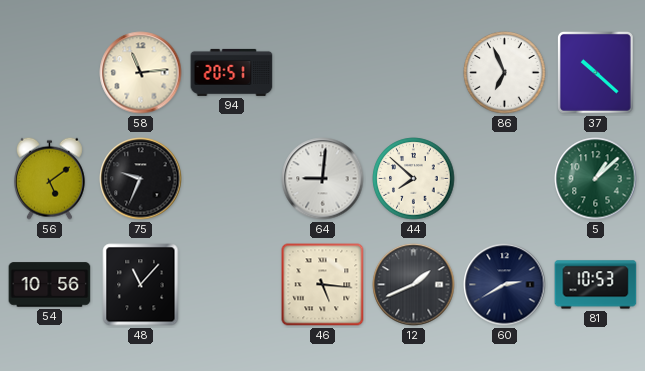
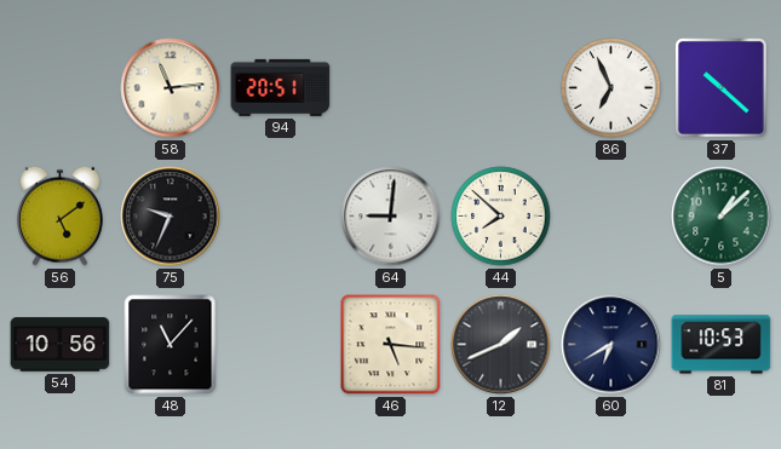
60: 2:40 -> 6:40
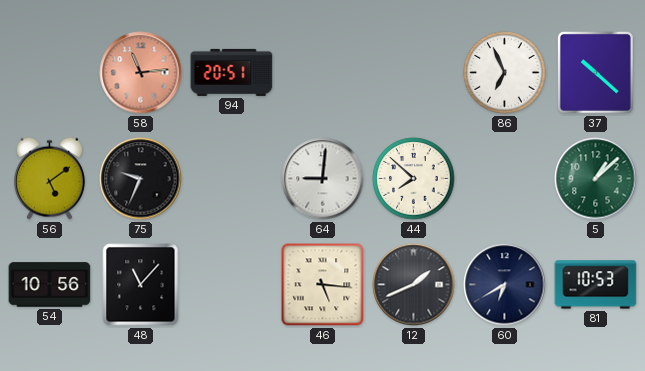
58 dial: cream -> salmon
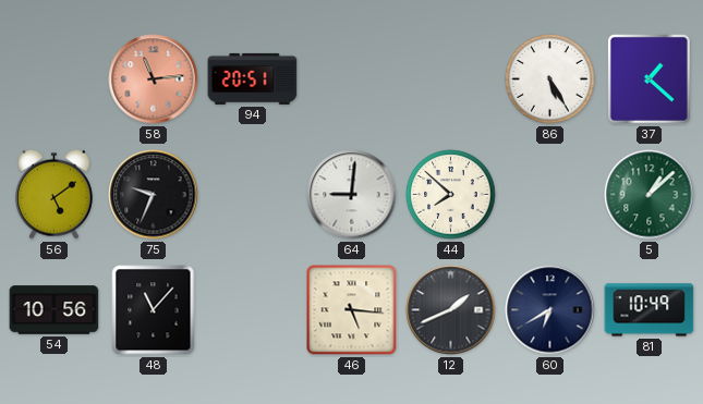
86: 6:56 -> 5:25
37: 10:22 -> 1:22
81: 10:53 -> 10:49
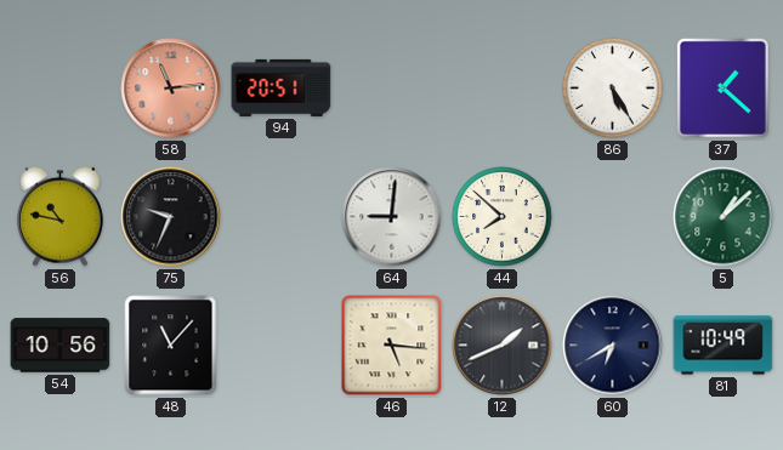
56: 5:09 -> 10:47
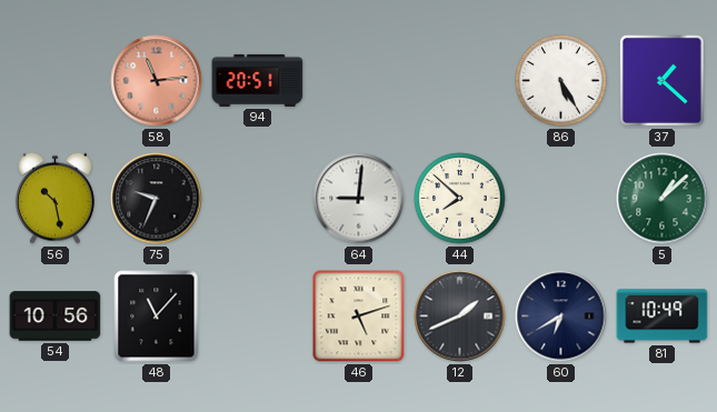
56: 10:47 -> 10:28
46: 5:16 -> 5:12
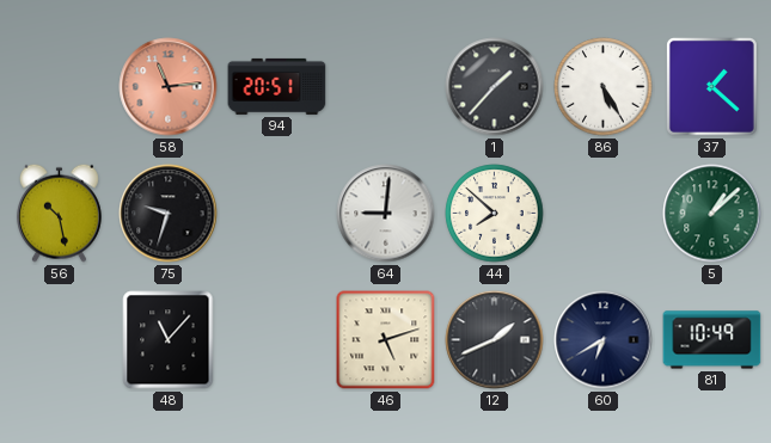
1: none -> 1:37
75: 9:34 -> 9:33
54: 10:56 -> none
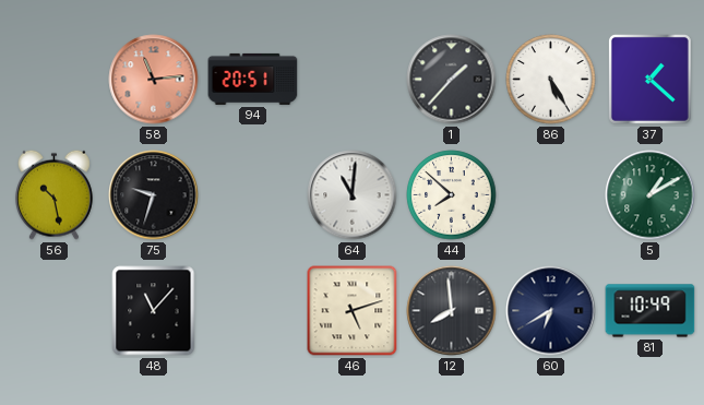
64: 9:01 -> 11:01
5: 1:08 -> 1:10
12: 1:41 -> 7:59
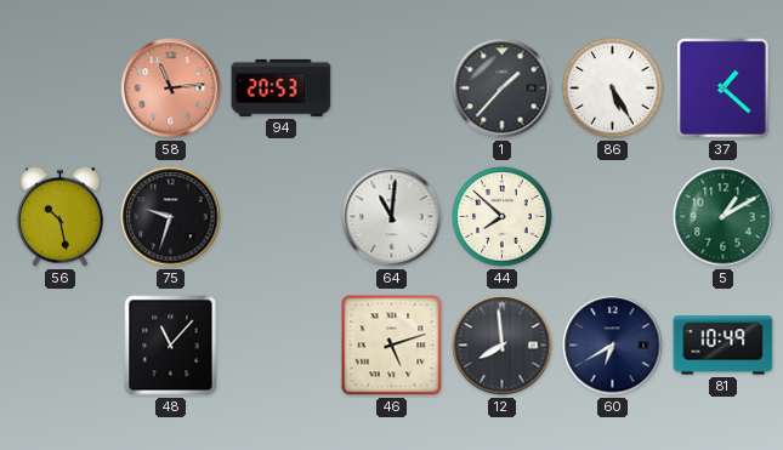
94: 20:51 -> 20:53
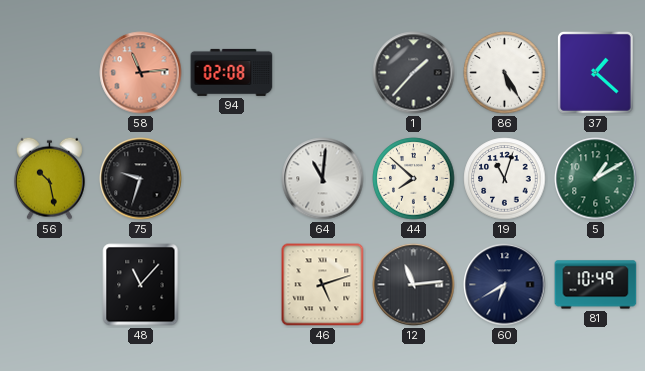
94: 20:53 -> 02:08
19: none -> 11:03
12: 7:59 -> 11:14
